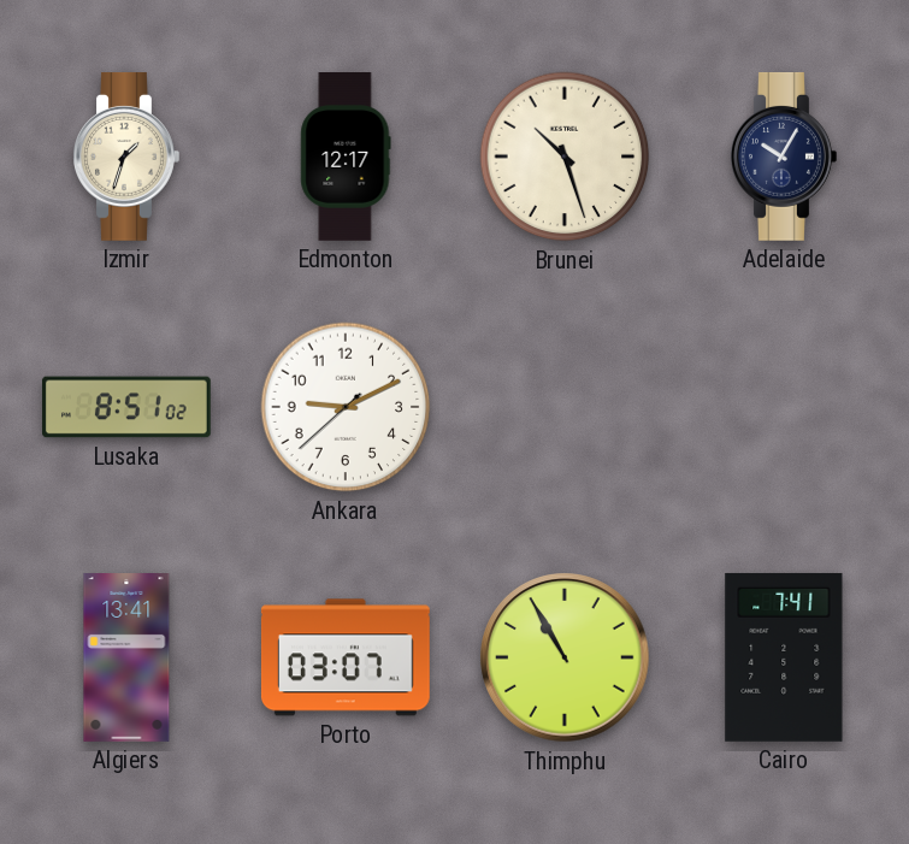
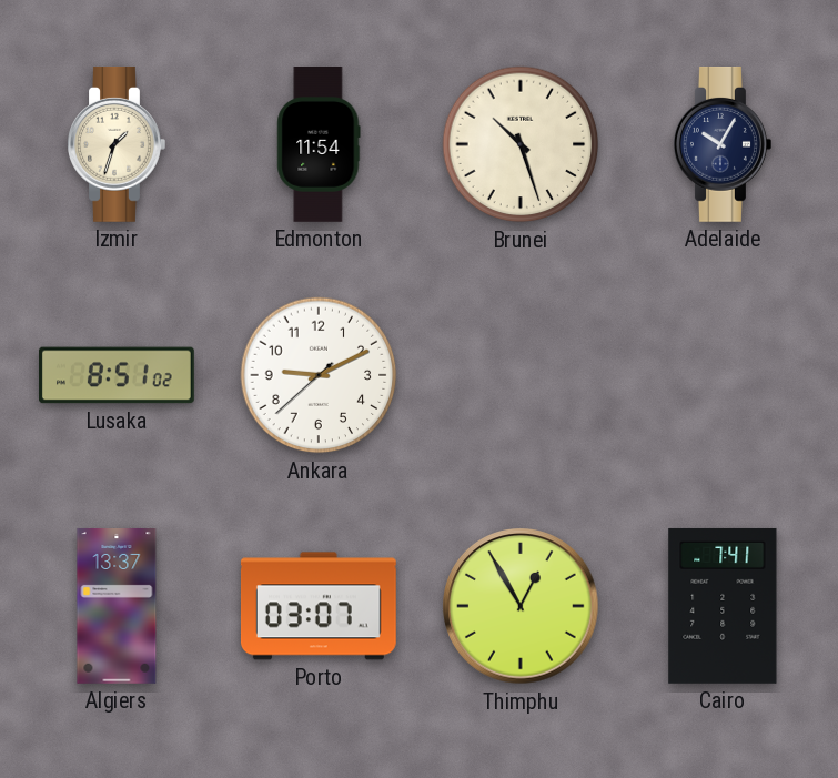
Edmonton: 12:17 -> 11:54
Algiers: 13:41 -> 13:37
Thimphu: 10:55 -> 12:55
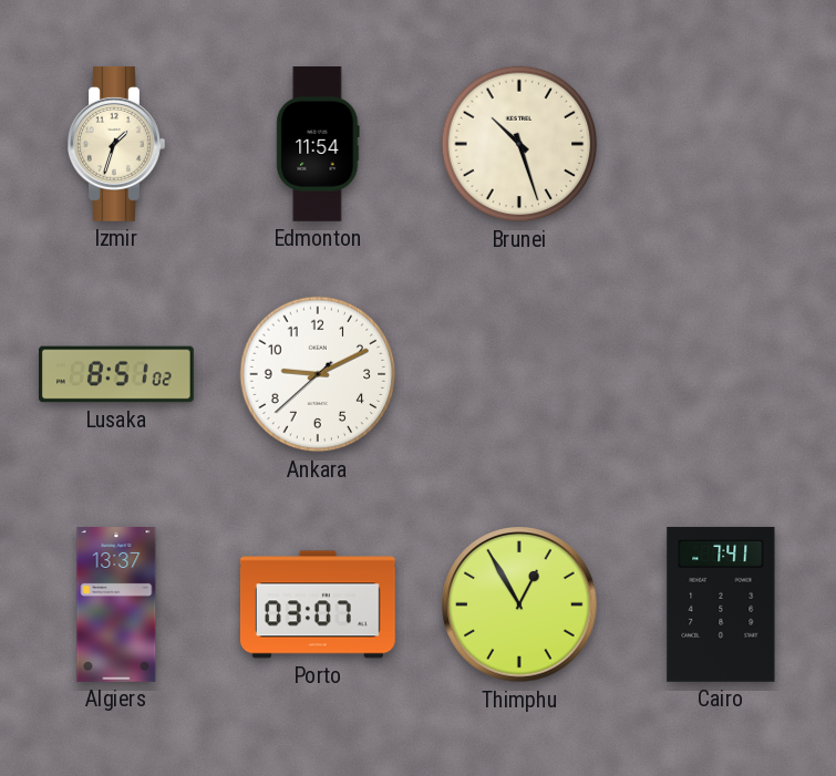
Adelaide: 10:05 -> none
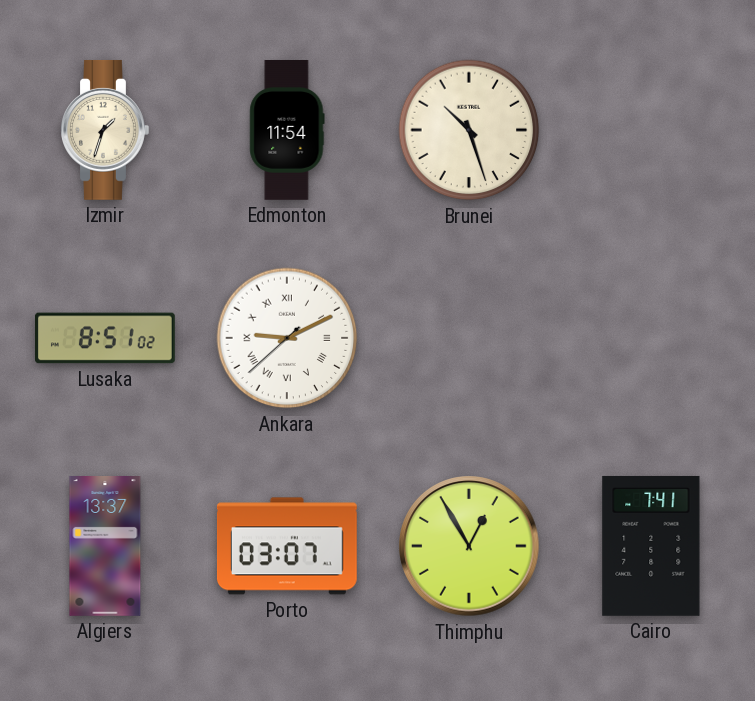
Ankara numerals: Arabic -> Roman
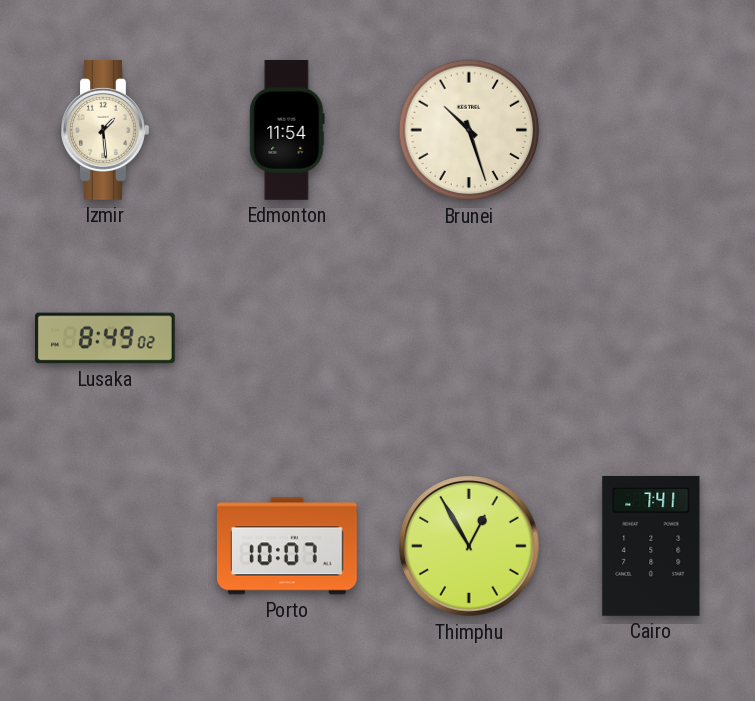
Izmir: 1:33 -> 1:29
Lusaka: 8:51 -> 8:49
Ankara: 9:10 -> none
Algiers: 13:37 -> none
Porto: 03:07 -> 10:07
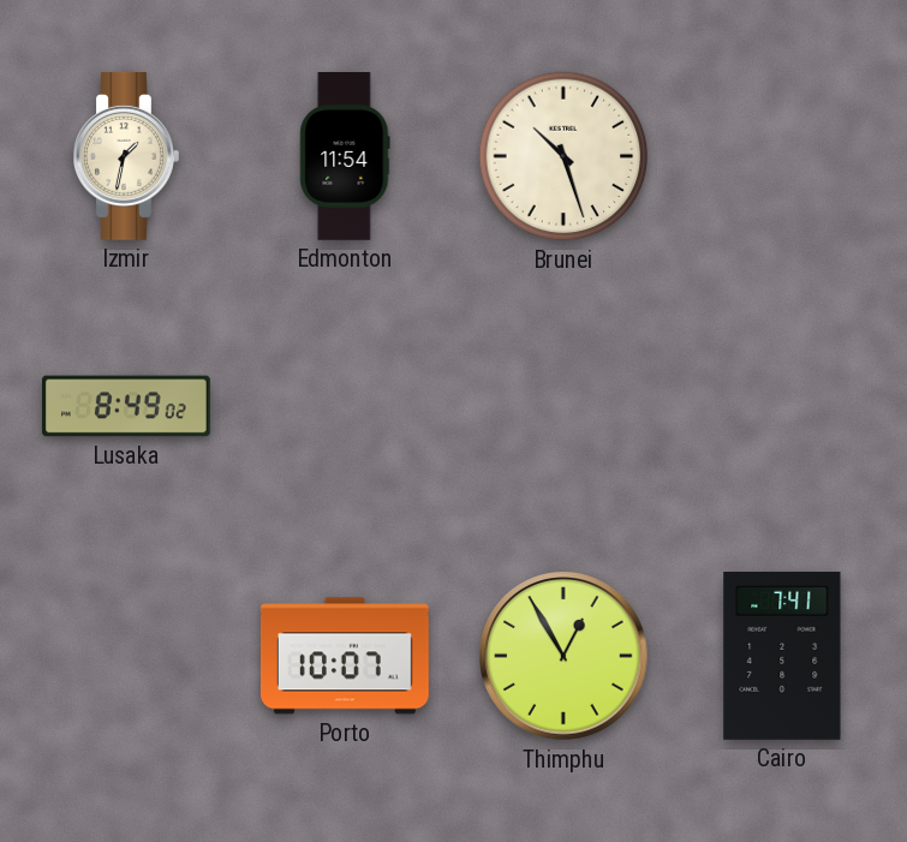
Izmir: 1:29 -> 1:32
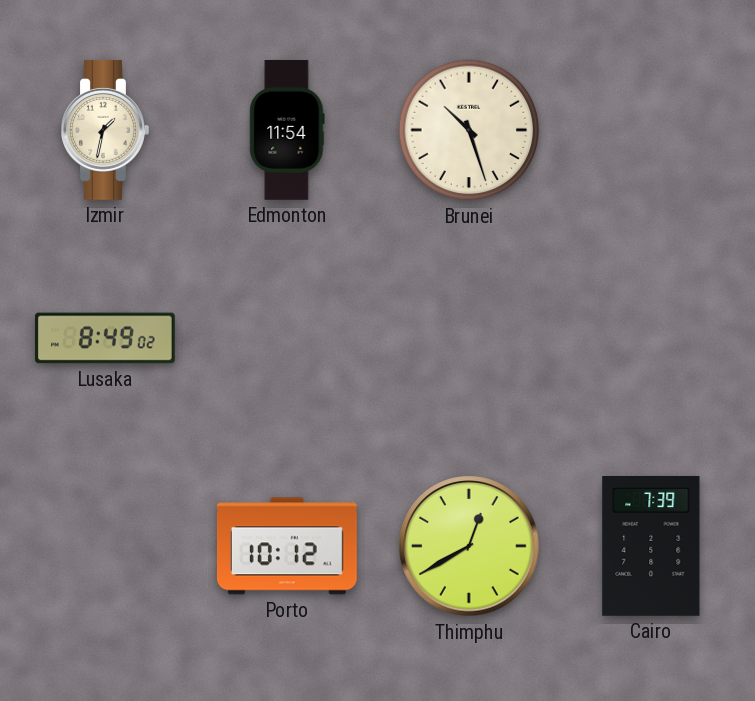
Porto: 10:07 -> 10:12
Thimphu: 12:55 -> 12:40
Cairo: 7:41 -> 7:39
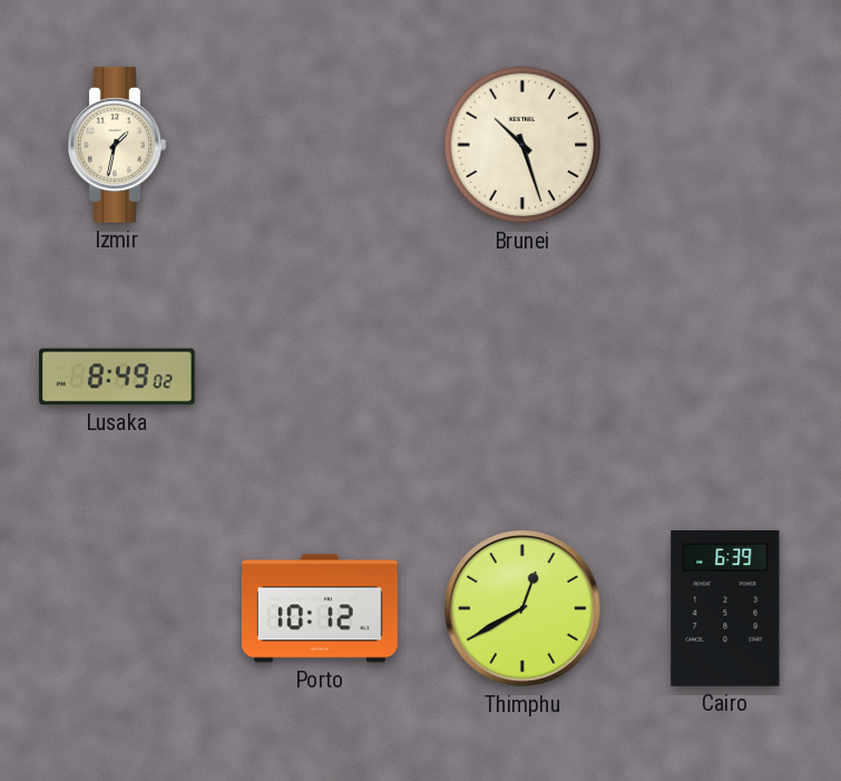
Edmonton: 11:54 -> none
Cairo: 7:39 -> 6:39
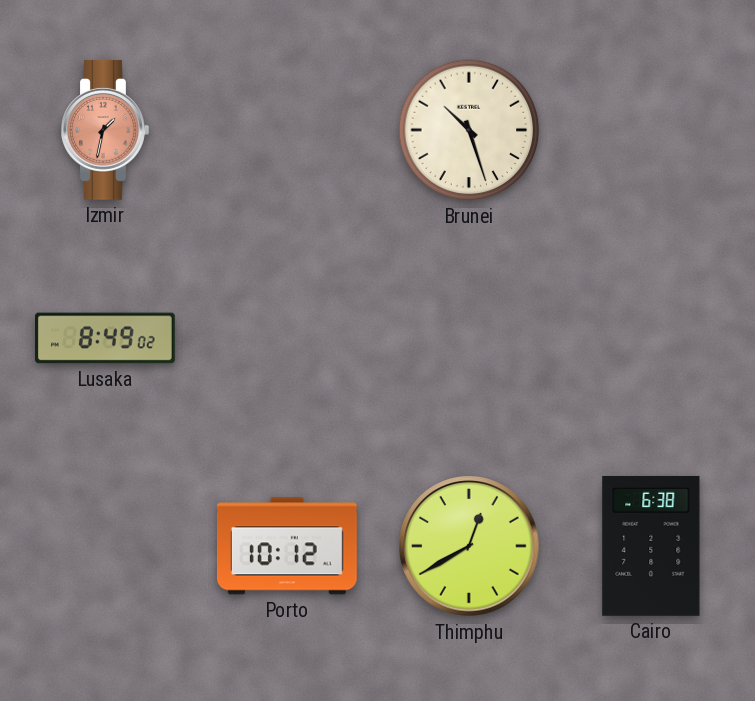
Izmir dial: cream -> salmon
Cairo: 6:39 -> 6:38
